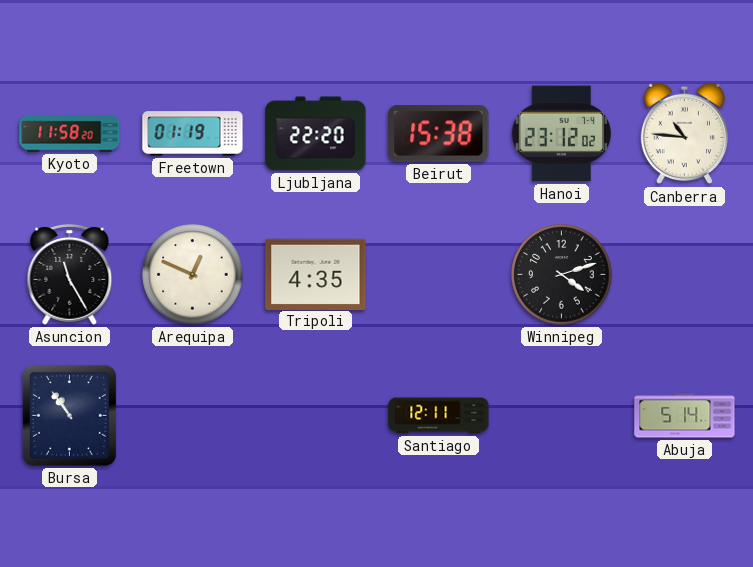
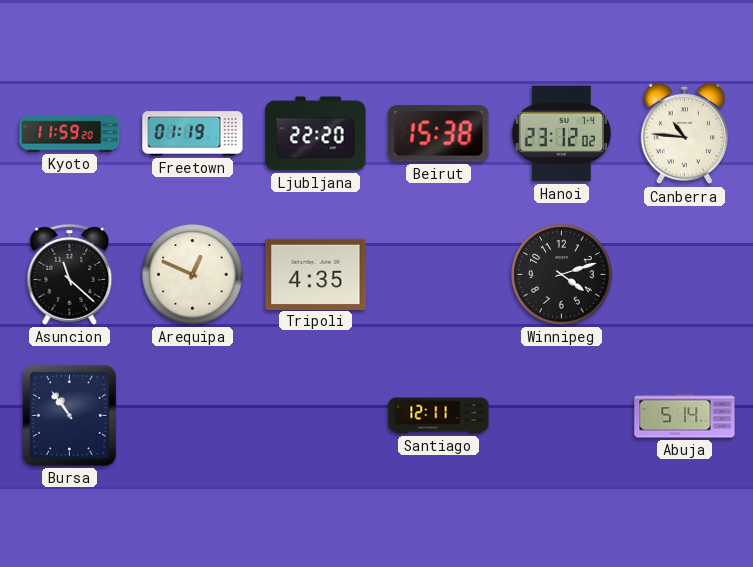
Kyoto: 11:58 -> 11:59
Asuncion: 11:25 -> 11:22
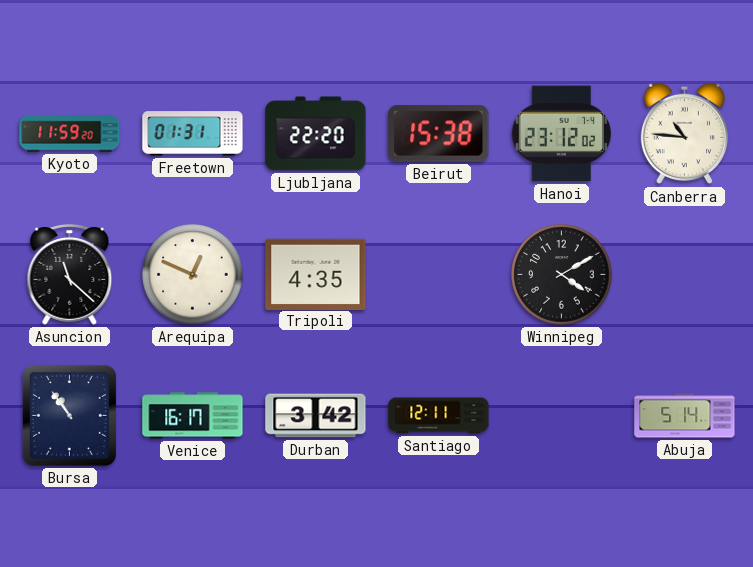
Freetown: 01:19 -> 01:31
Winnipeg: 4:12 -> 4:10
Venice: none -> 16:17
Durban: none -> 3:42
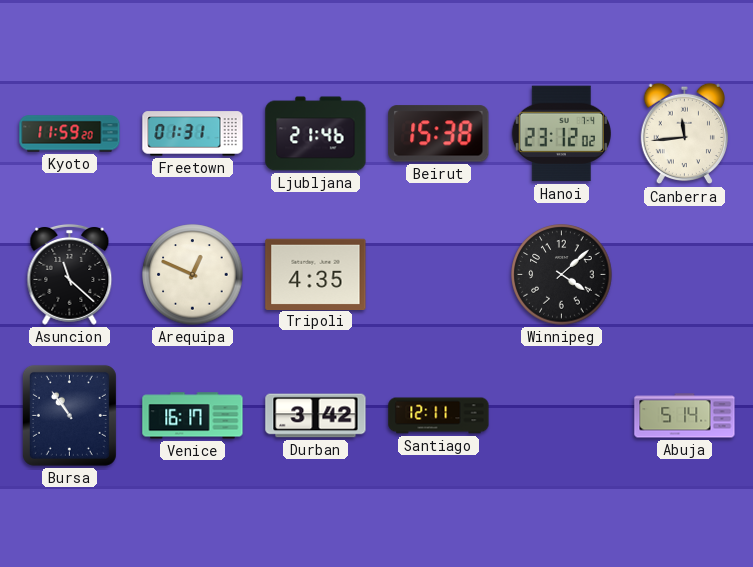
Ljubljana: 22:20 -> 21:46
Canberra: 10:46 -> 11:44
Winnipeg: 4:10 -> 4:08
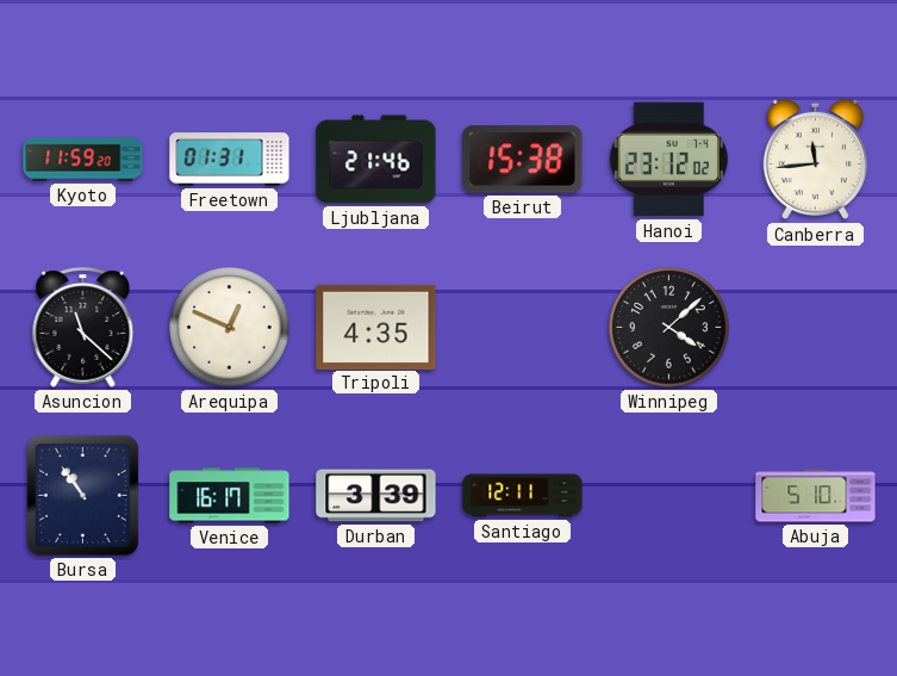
Durban: 3:42 -> 3:39
Abuja: 5:14 -> 5:10
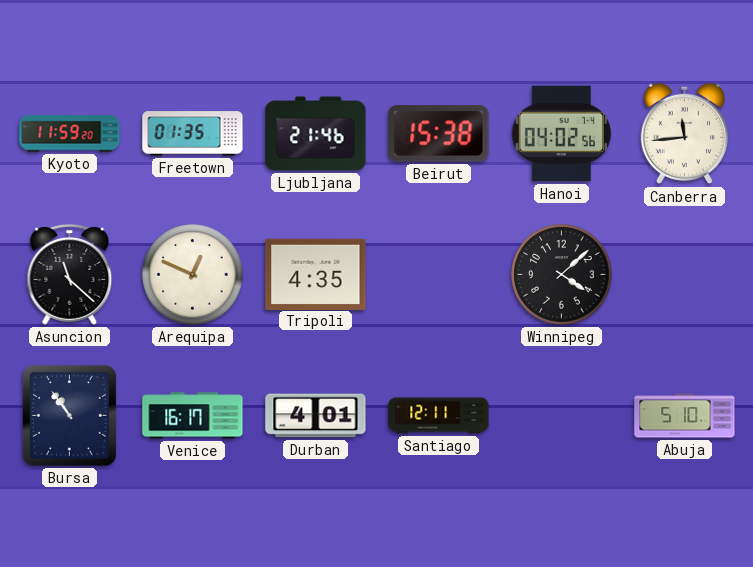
Freetown: 01:31 -> 01:35
Hanoi: 23:12 -> 04:02
Durban: 3:39 -> 4:01
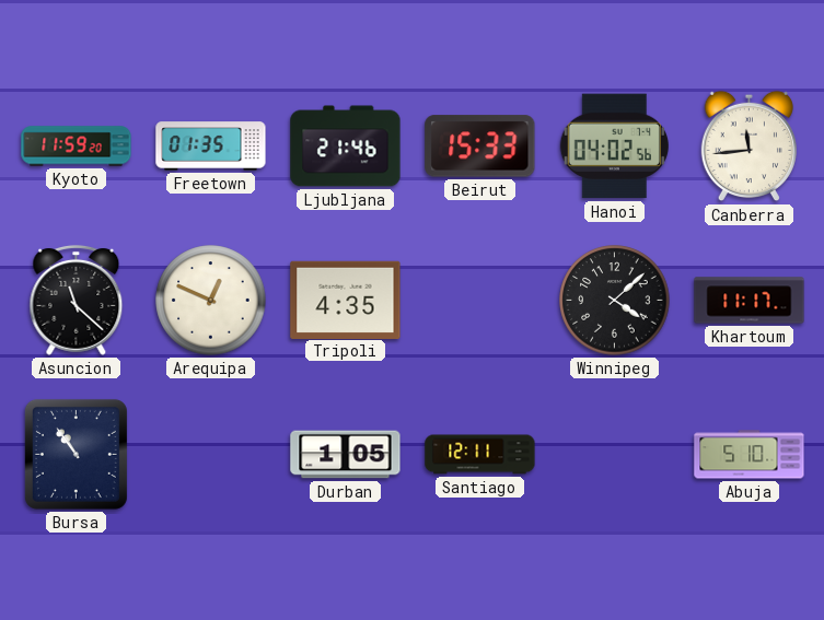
Beirut: 15:38 -> 15:33
Khartoum: none -> 11:17
Venice: 16:17 -> none
Durban: 4:01 -> 1:05
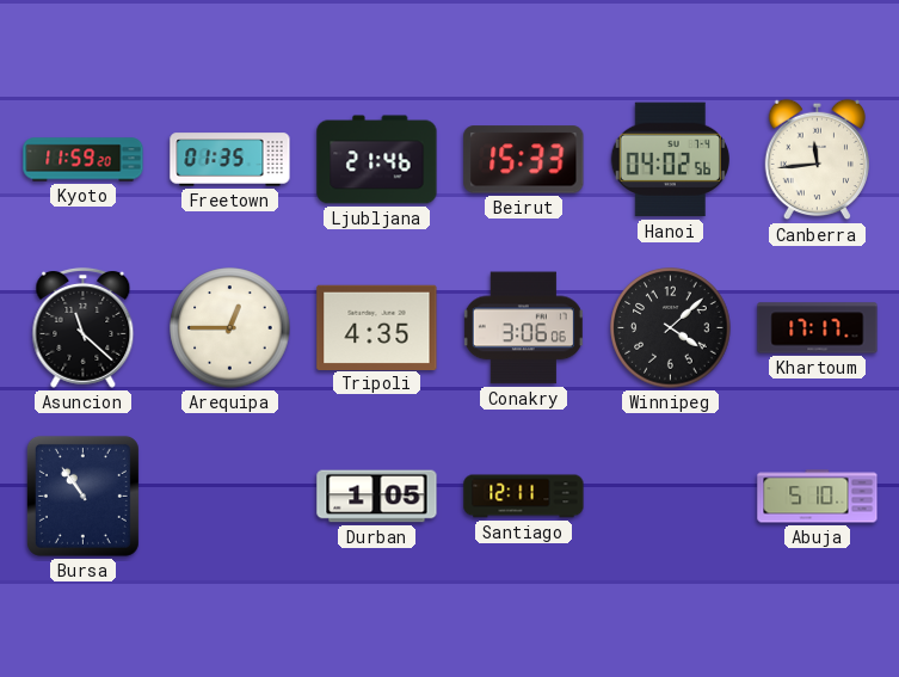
Arequipa: 12:49 -> 12:45
Conakry: none -> 3:06
Khartoum: 11:17 -> 17:17
